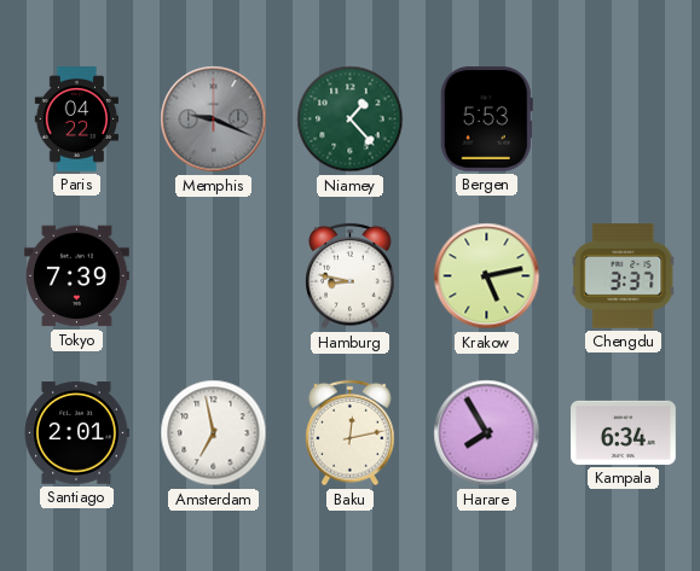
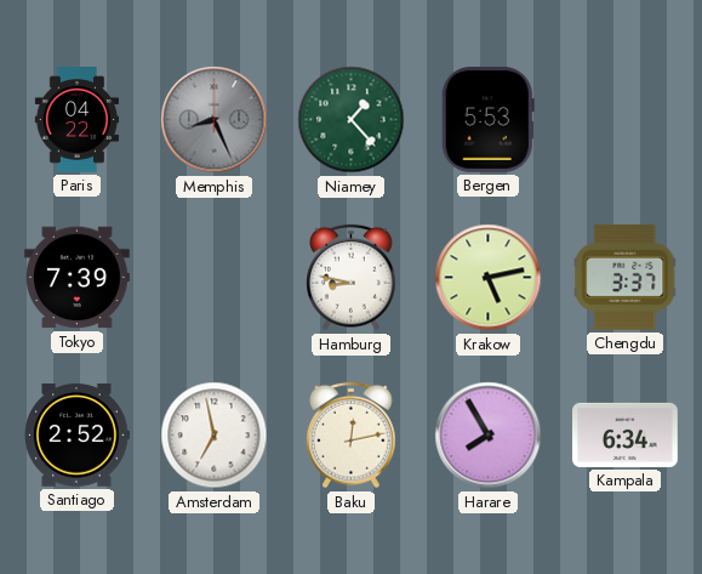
Memphis: 9:19 -> 8:26
Santiago: 2:01 -> 2:52
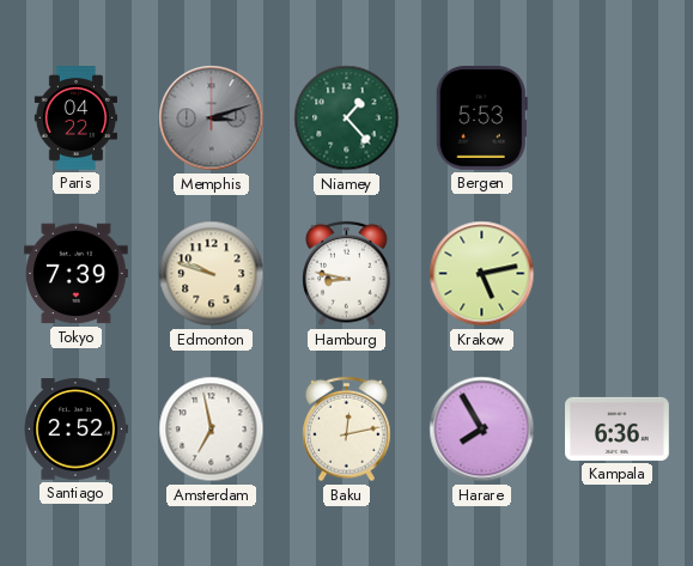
Memphis: 8:26 -> 3:12
Edmonton: none -> 9:48
Chengdu: 3:37 -> none
Kampala: 6:34 -> 6:36
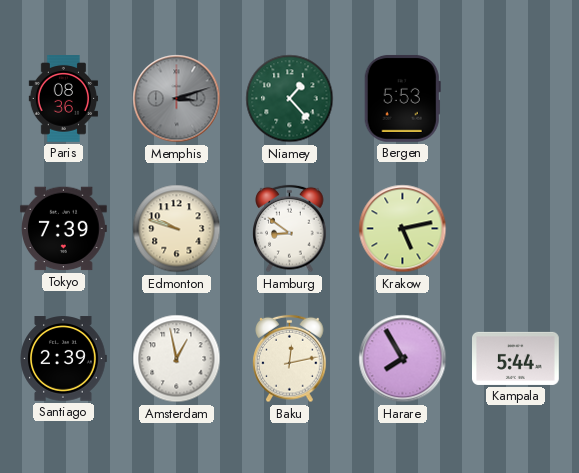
Paris: 04:22 -> 08:36
Hamburg: 8:47 -> 8:51
Santiago: 2:52 -> 2:39
Amsterdam: 6:58 -> 12:58
Kampala: 6:36 -> 5:44
